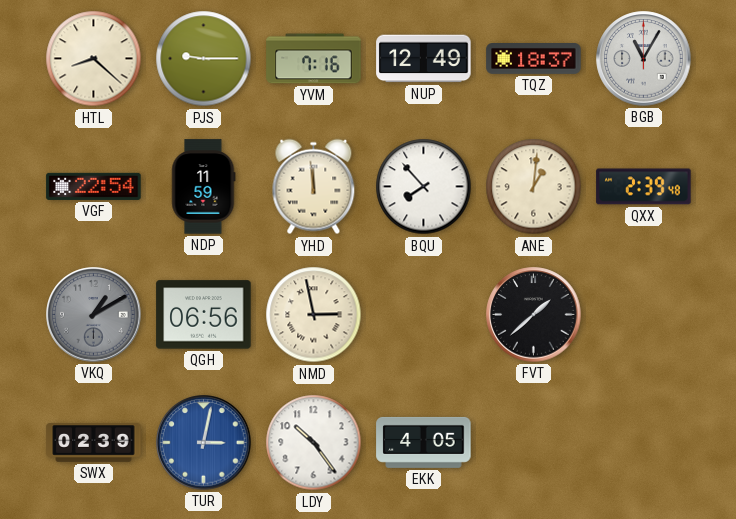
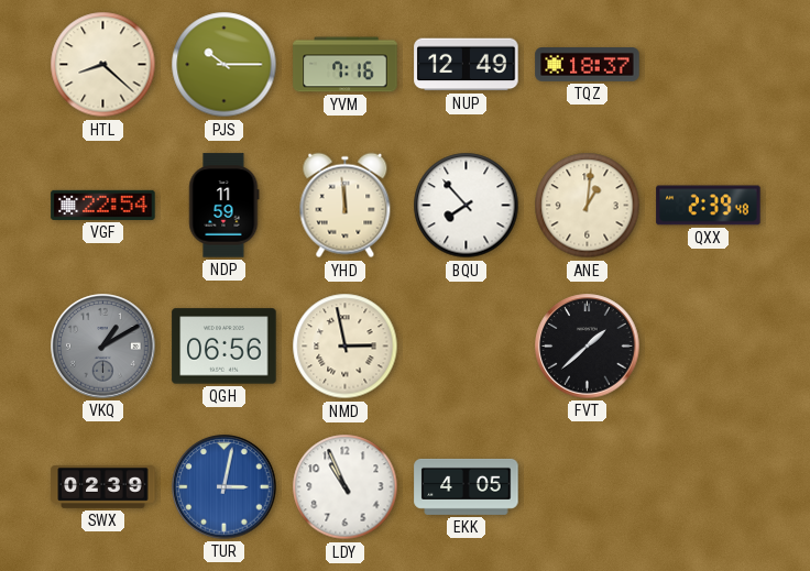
PJS: 9:15 -> 10:15
BGB: 11:05 -> none
LDY: 10:24 -> 10:56
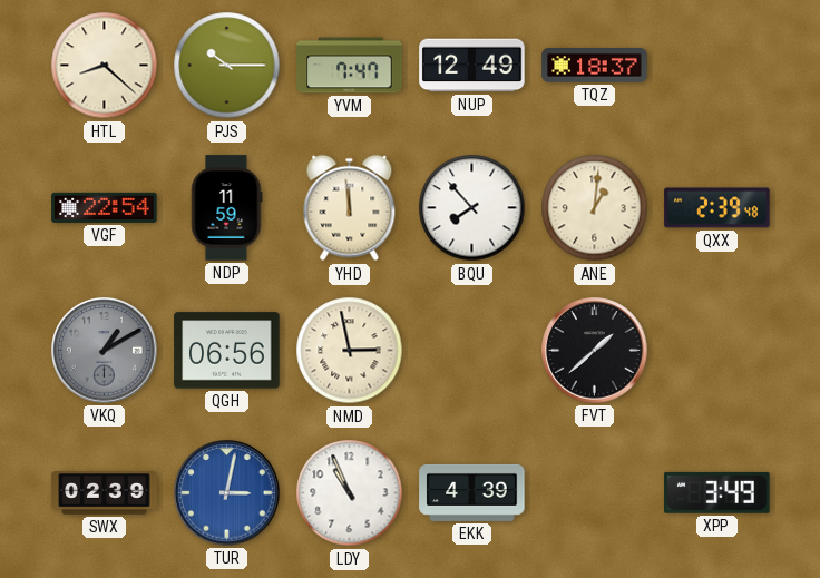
YVM: 7:16 -> 7:47
EKK: 4:05 -> 4:39
XPP: none -> 3:49
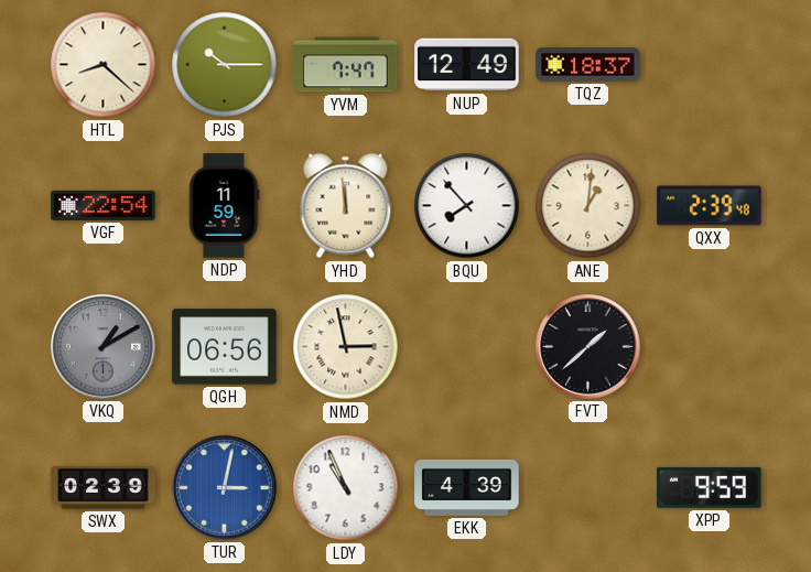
XPP: 3:49 -> 9:59
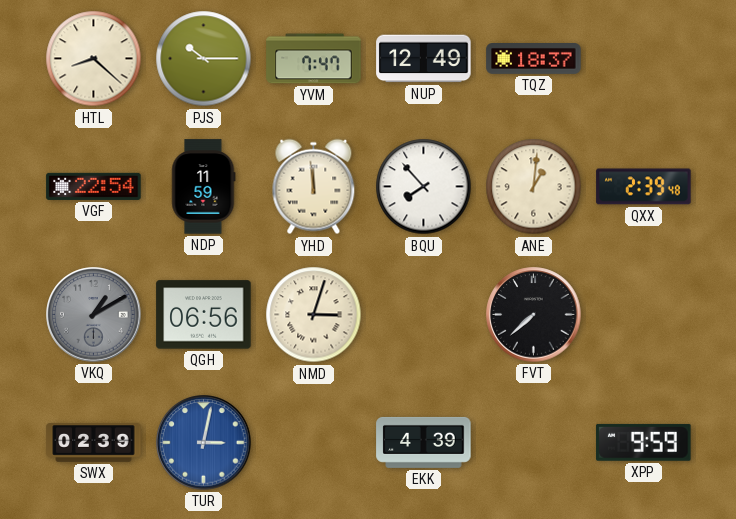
NMD: 2:58 -> 3:03
FVT: 1:38 -> 7:38
LDY: 10:56 -> none
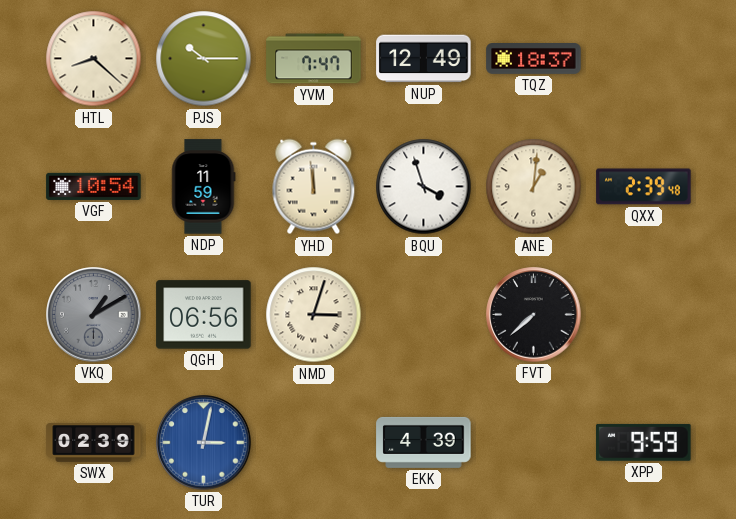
VGF: 22:54 -> 10:54
BQU: 7:53 -> 3:57
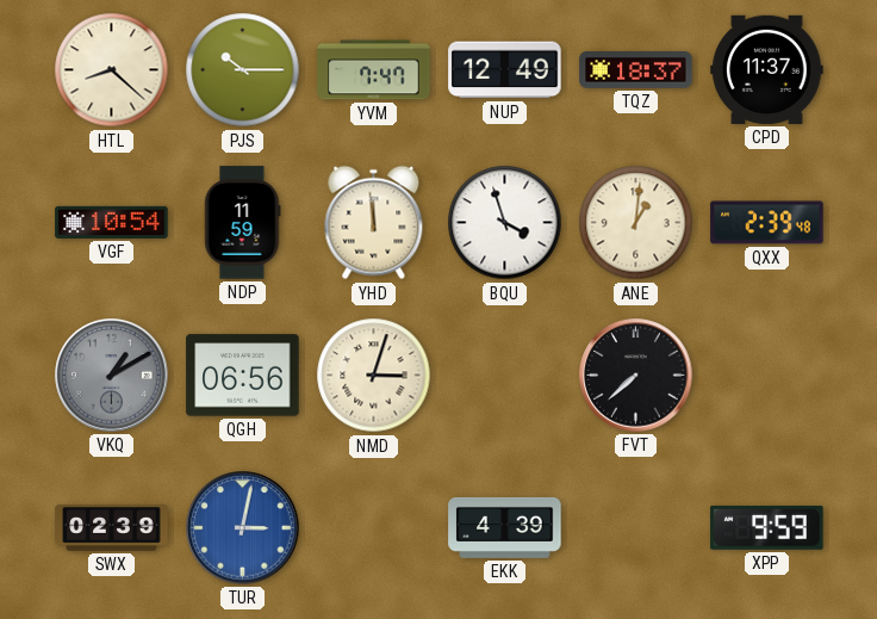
CPD: none -> 11:37
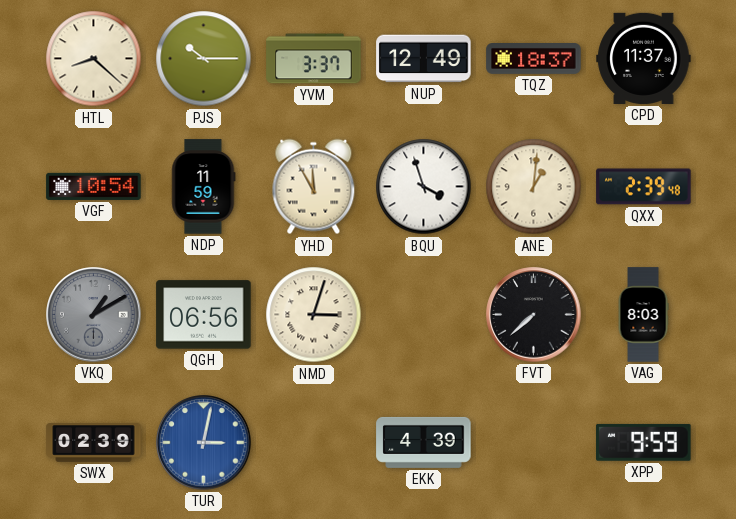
YVM: 7:47 -> 3:37
YHD: 11:59 -> 11:55
VAG: none -> 8:03
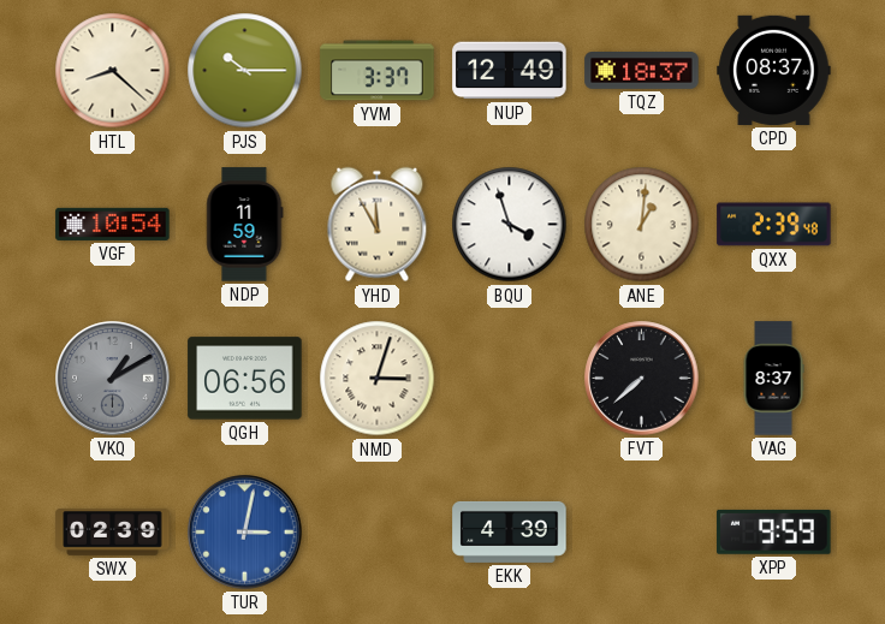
CPD: 11:37 -> 08:37
VAG: 8:03 -> 8:37
